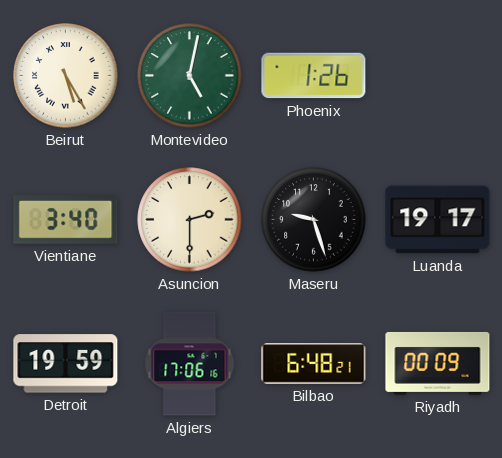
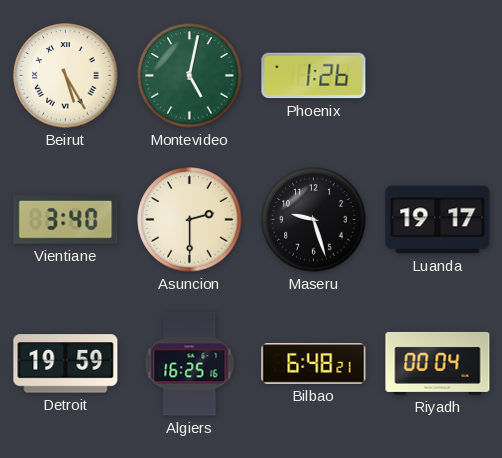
Algiers: 17:06 -> 16:25
Riyadh: 00:09 -> 00:04
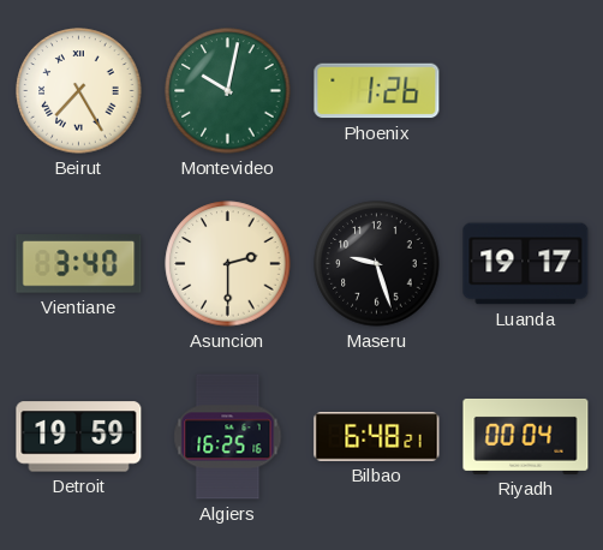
Beirut: 5:25 -> 7:25
Montevideo: 5:02 -> 10:02
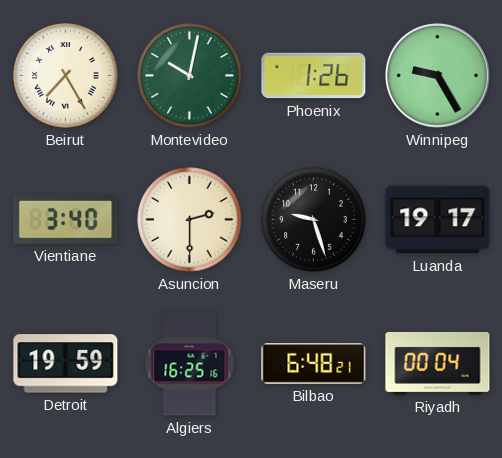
Winnipeg: none -> 9:25
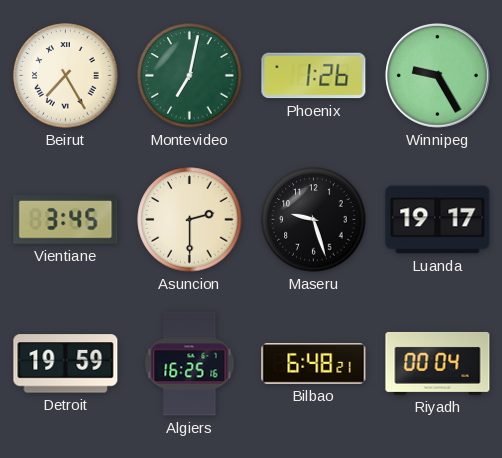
Montevideo: 10:02 -> 7:02
Vientiane: 3:40 -> 3:45
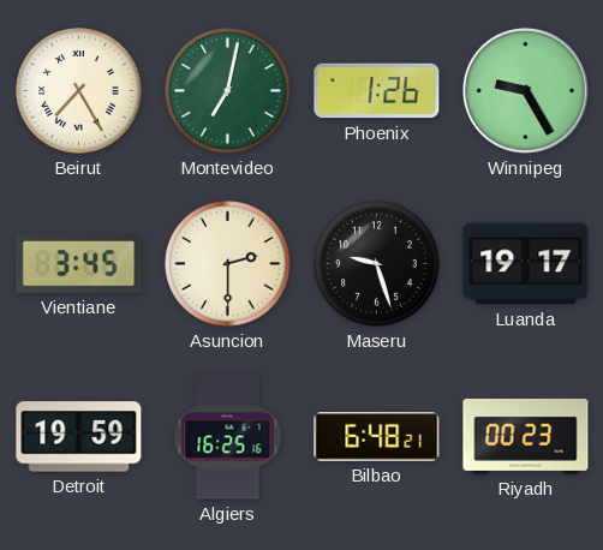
Riyadh: 00:04 -> 00:23
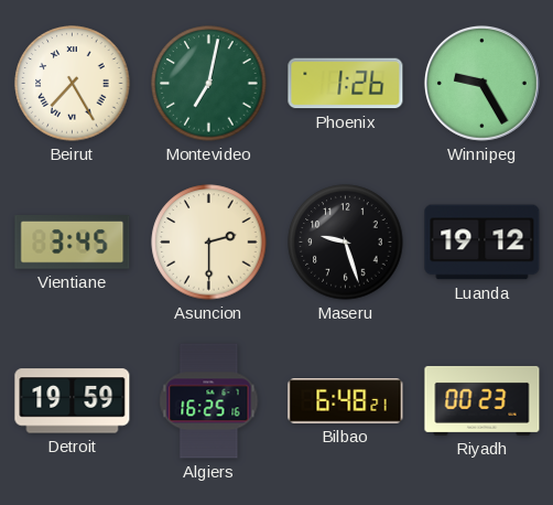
Luanda: 19:17 -> 19:12
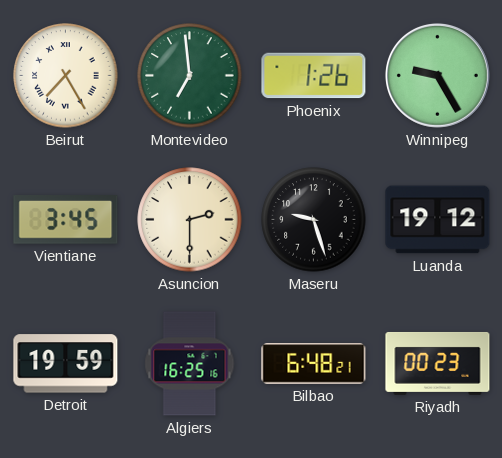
Montevideo: 7:02 -> 6:59
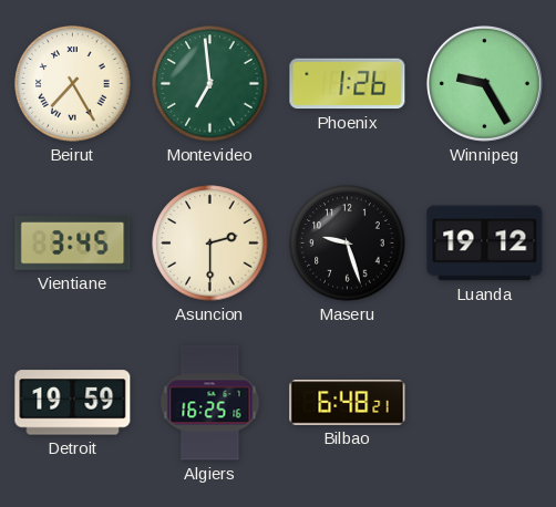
Riyadh: 00:23 -> none
